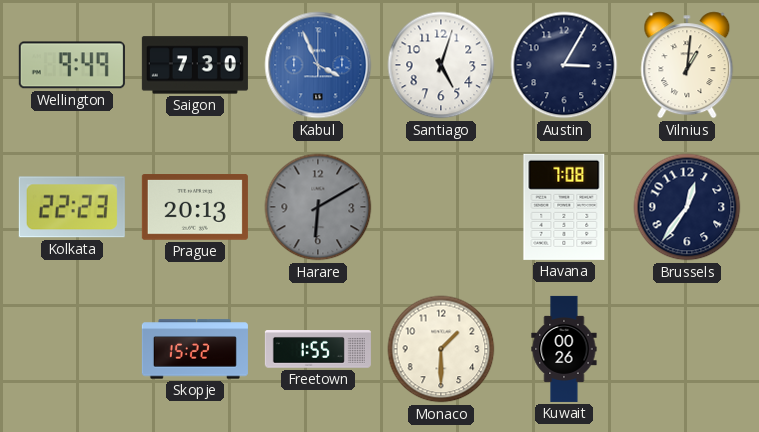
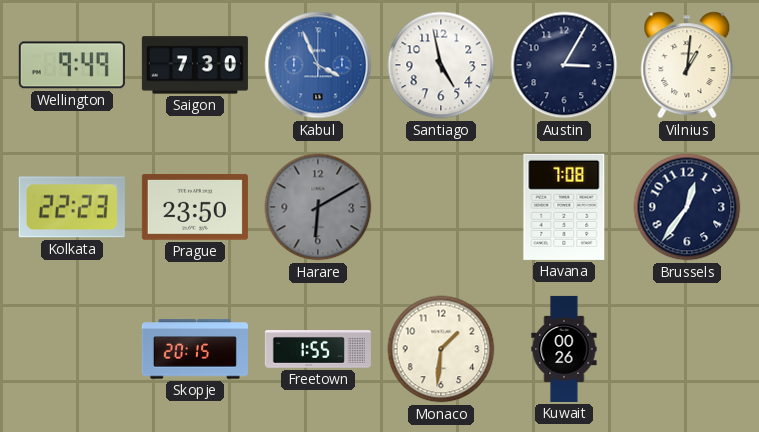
Santiago: 5:03 -> 4:58
Prague: 20:13 -> 23:50
Skopje: 15:22 -> 20:15
Monaco: 1:30 -> 1:31
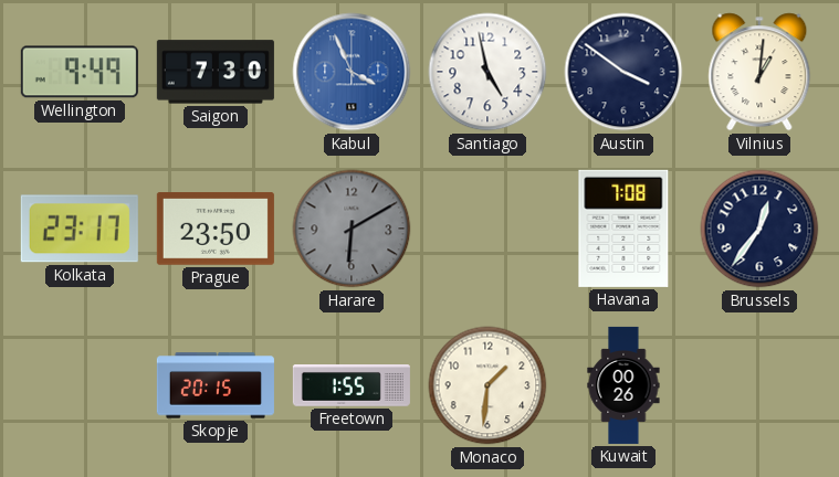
Austin: 3:05 -> 3:51
Kolkata: 22:23 -> 23:17
